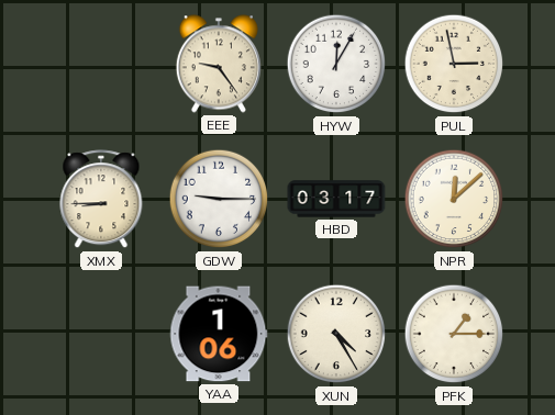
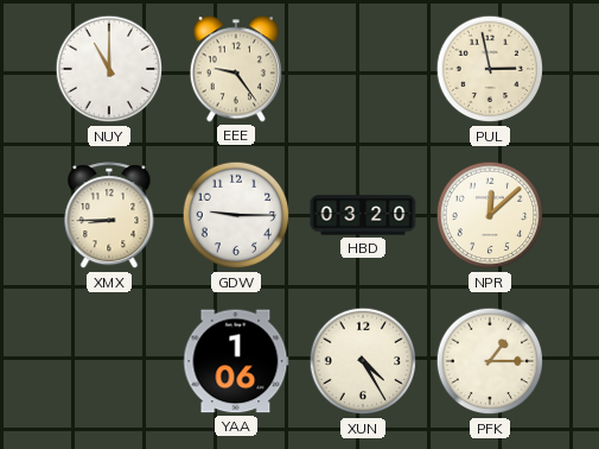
NUY: none -> 11:00
HYW: 12:05 -> none
HBD: 03:17 -> 03:20
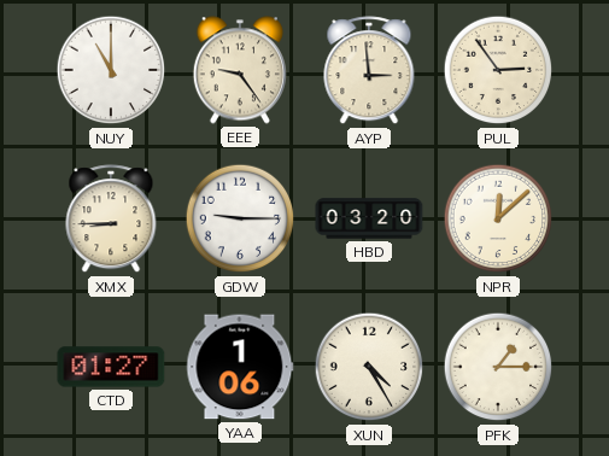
AYP: none -> 2:59
PUL: 2:58 -> 2:54
CTD: none -> 01:27
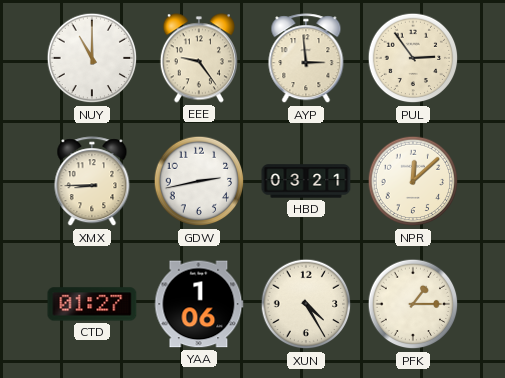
GDW: 9:15 -> 2:43
HBD: 03:20 -> 03:21
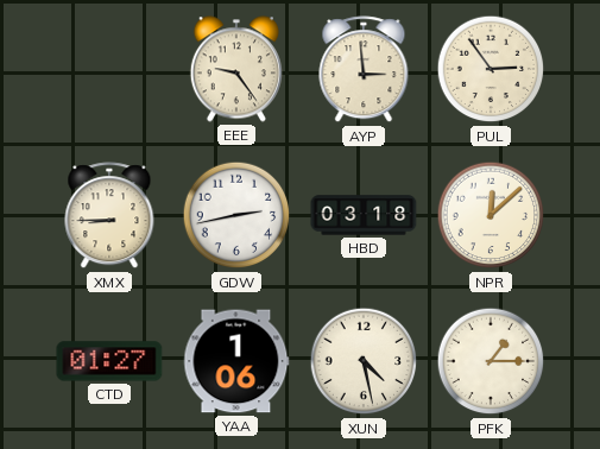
NUY: 11:00 -> none
HBD: 03:21 -> 03:18
XUN: 4:25 -> 4:28
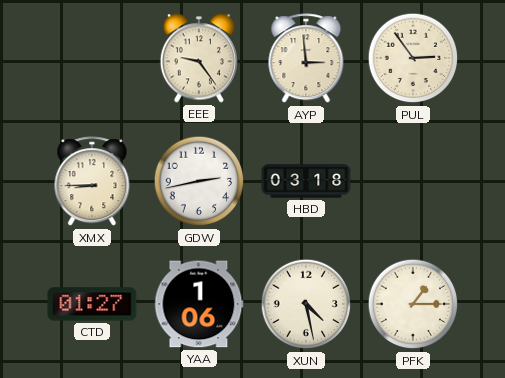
NPR: 12:08 -> none
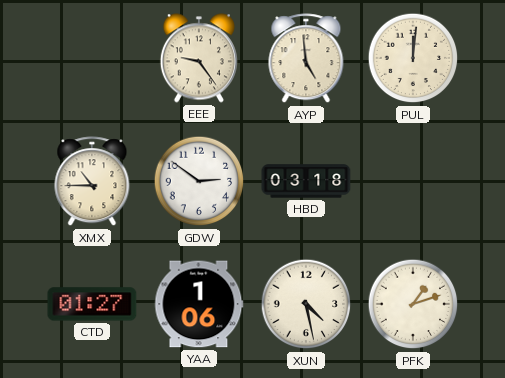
AYP: 2:59 -> 4:59
PUL: 2:54 -> 12:01
XMX: 8:45 -> 10:45
GDW: 2:43 -> 2:51
PFK: 1:15 -> 1:12
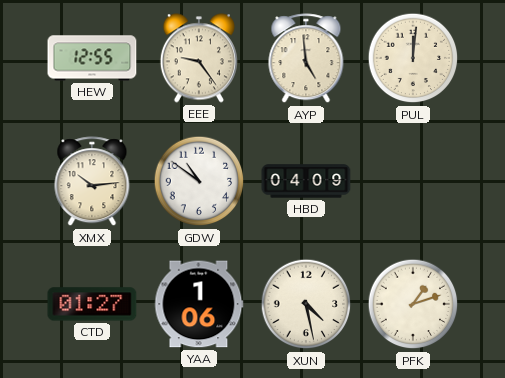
HEW: none -> 12:55
XMX: 10:45 -> 10:14
GDW: 2:51 -> 10:51
HBD: 03:18 -> 04:09
